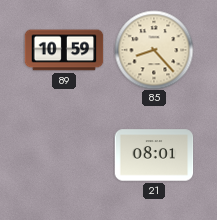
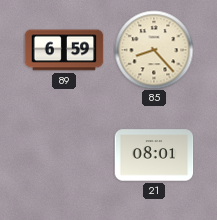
89: 10:59 -> 6:59
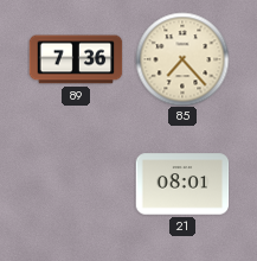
89: 6:59 -> 7:36
85: 8:23 -> 7:23
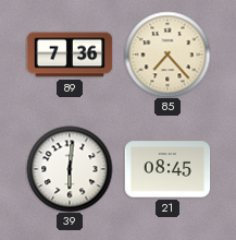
39: none -> 6:01
21: 08:01 -> 08:45
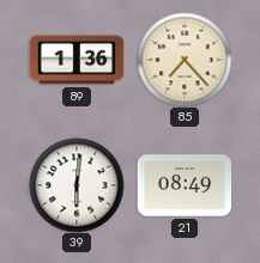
89: 7:36 -> 1:36
21: 08:45 -> 08:49
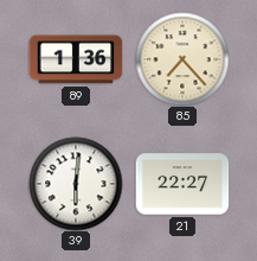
21: 08:49 -> 22:27
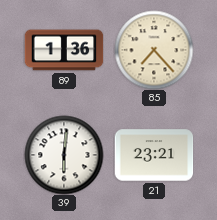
21: 22:27 -> 23:21
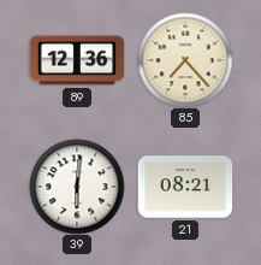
89: 1:36 -> 12:36
21: 23:21 -> 08:21
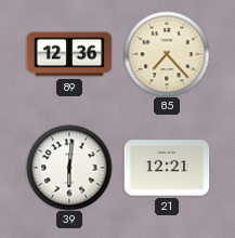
21: 08:21 -> 12:21
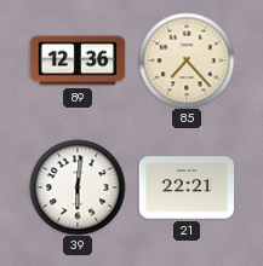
21: 12:21 -> 22:21
